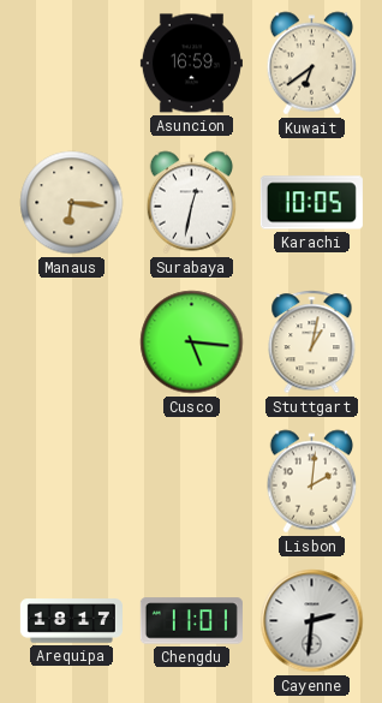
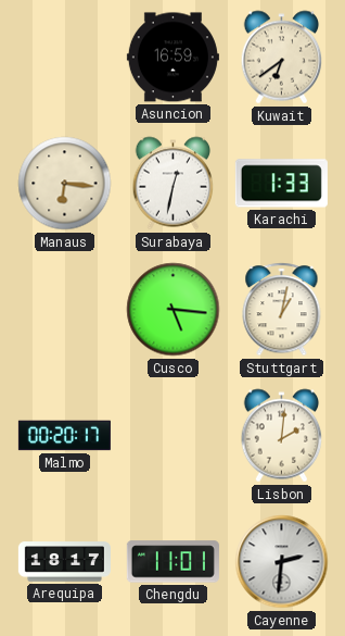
Karachi: 10:05 -> 1:33
Malmo: none -> 00:20
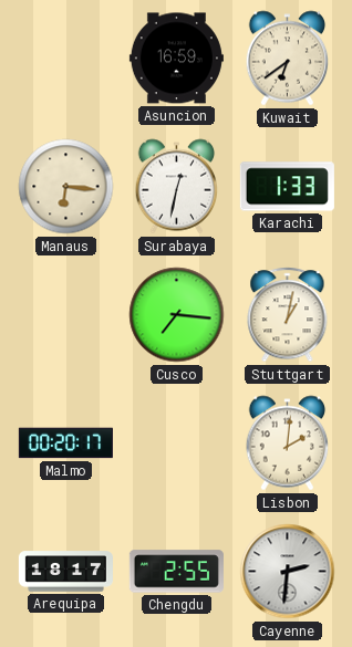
Cusco: 5:16 -> 7:16
Chengdu: 11:01 -> 2:55
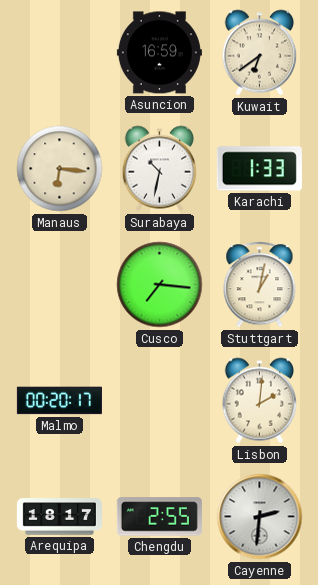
Surabaya: 12:32 -> 10:32
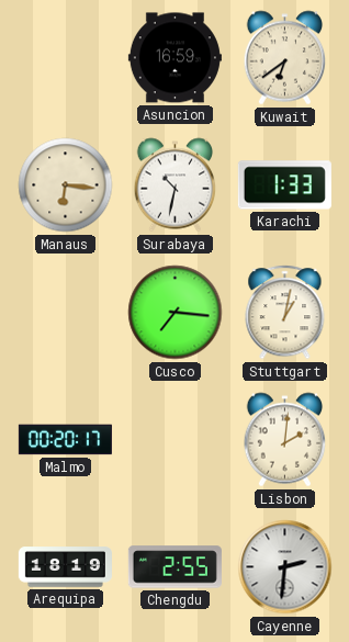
Arequipa: 18:17 -> 18:19
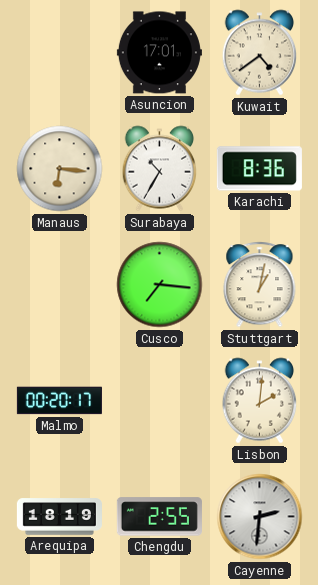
Asuncion: 16:59 -> 17:01
Kuwait: 6:39 -> 4:39
Surabaya: 10:32 -> 10:35
Karachi: 1:33 -> 8:36
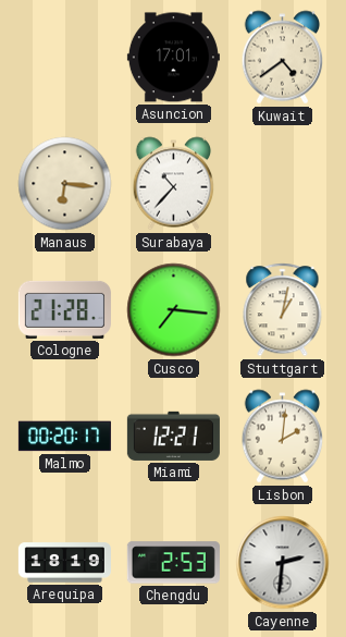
Surabaya: 10:35 -> 10:37
Karachi: 8:36 -> none
Cologne: none -> 21:28
Miami: none -> 12:21
Chengdu: 2:55 -> 2:53
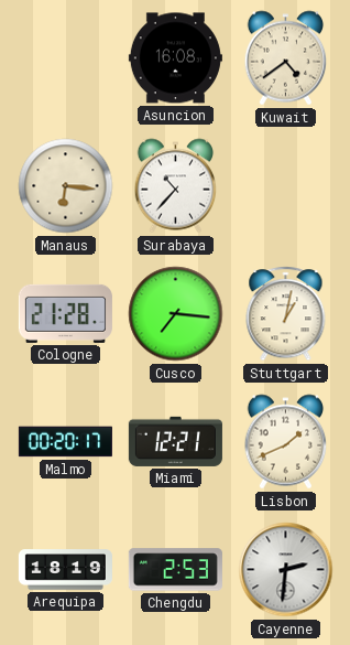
Asuncion: 17:01 -> 16:08
Lisbon: 2:01 -> 1:41
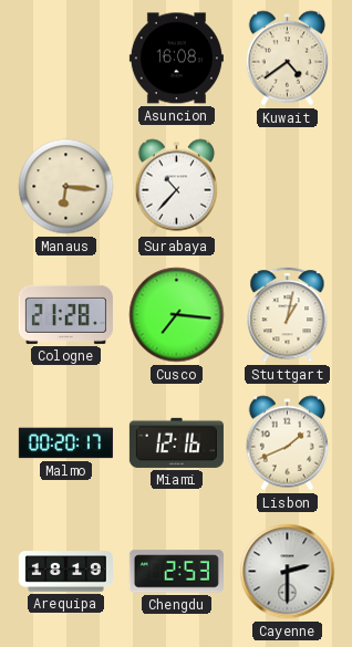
Miami: 12:21 -> 12:16
Cayenne: 2:31 -> 2:30
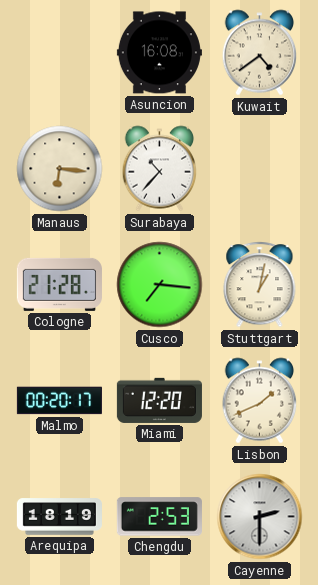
Miami: 12:16 -> 12:20
